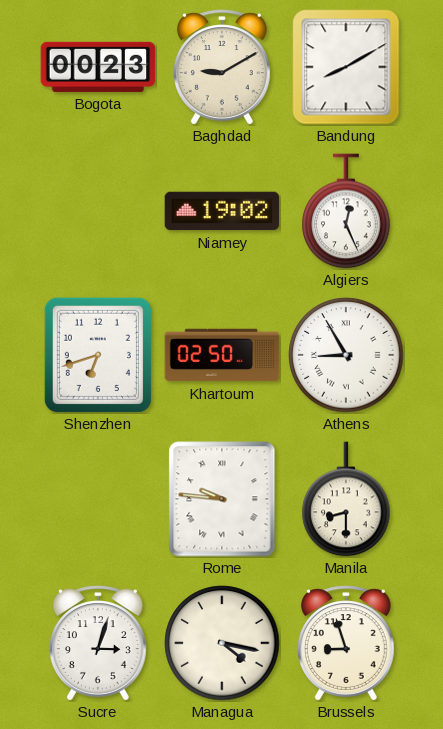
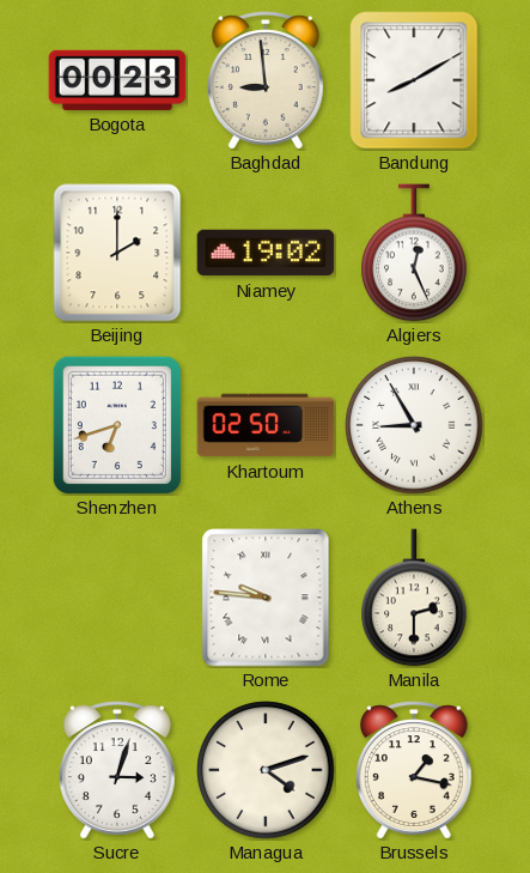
Baghdad: 9:10 -> 8:59
Beijing: none -> 2:00
Manila: 8:30 -> 2:30
Managua: 4:17 -> 4:12
Brussels: 8:57 -> 1:17
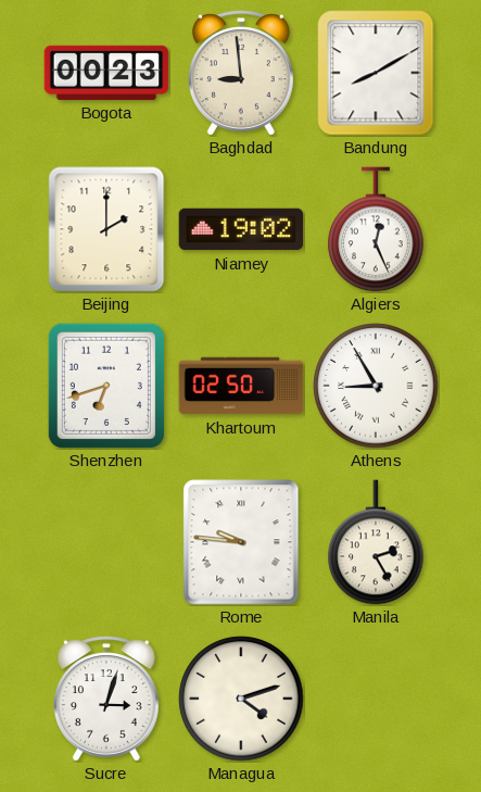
Manila: 2:30 -> 2:25
Brussels: 1:17 -> none
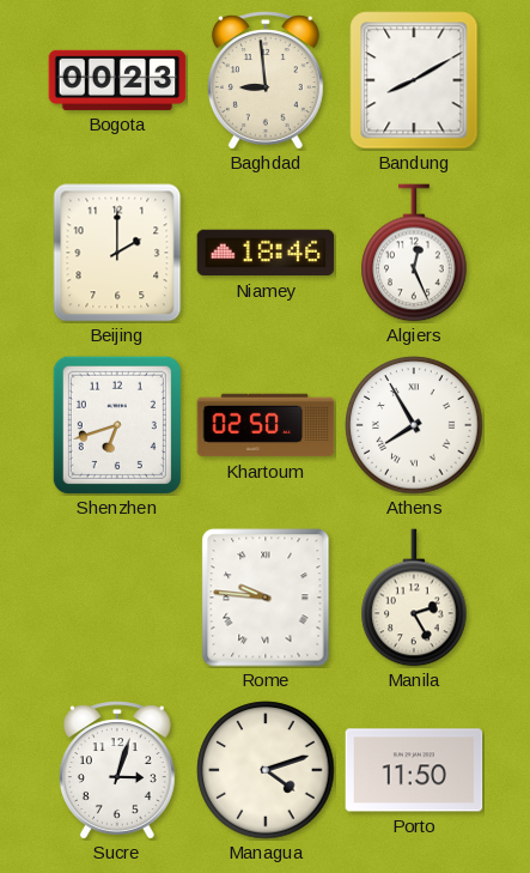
Niamey: 19:02 -> 18:46
Athens: 8:55 -> 7:55
Porto: none -> 11:50
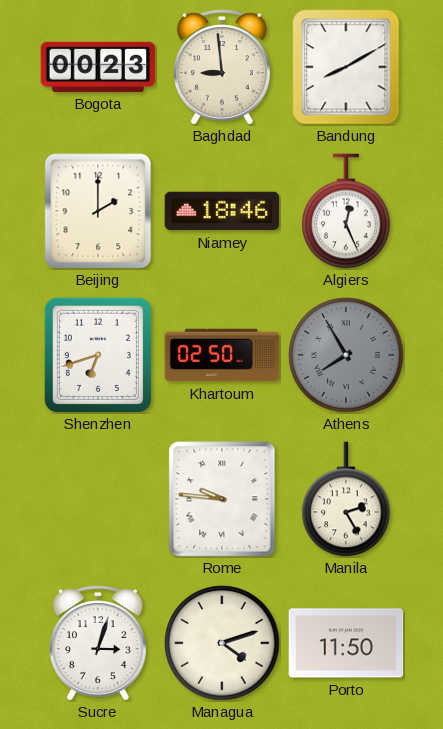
Athens dial: white -> grey
